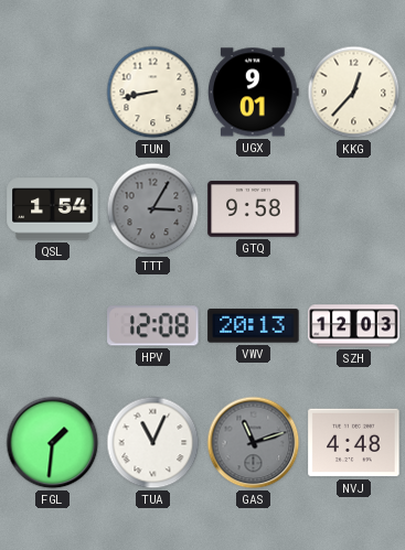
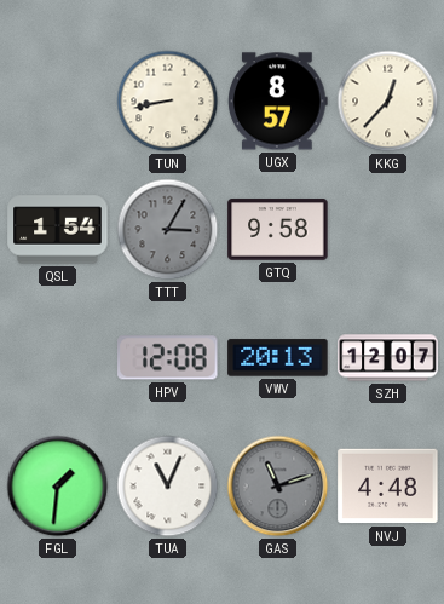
UGX: 9:01 -> 8:57
SZH: 12:03 -> 12:07
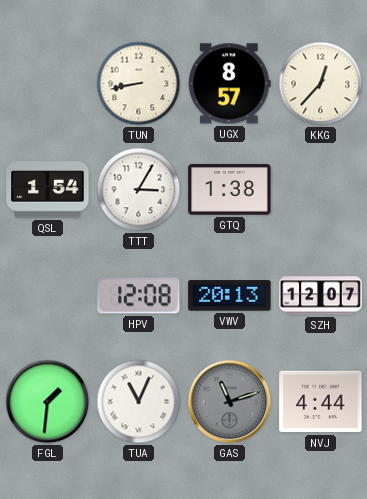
TTT dial: grey -> white
GTQ: 9:58 -> 1:38
NVJ: 4:48 -> 4:44
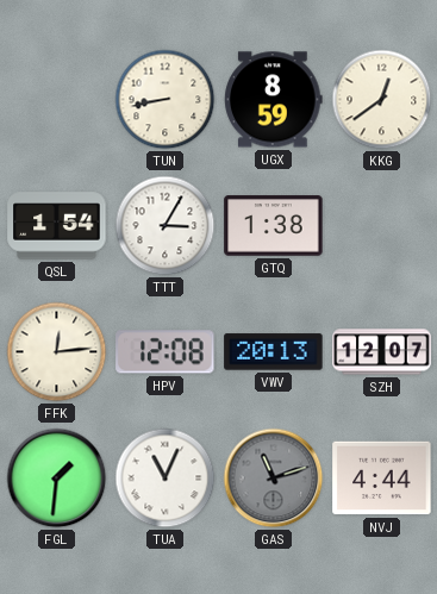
UGX: 8:57 -> 8:59
KKG: 12:37 -> 12:39
FFK: none -> 12:14
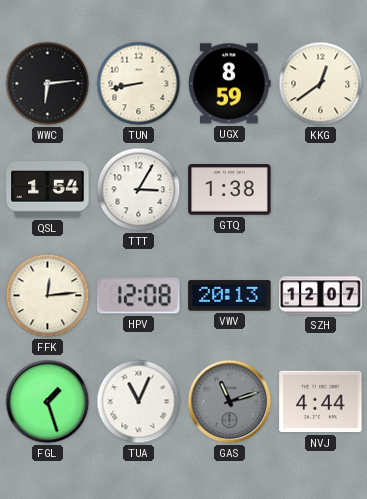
WWC: none -> 6:14
FGL: 1:31 -> 1:27
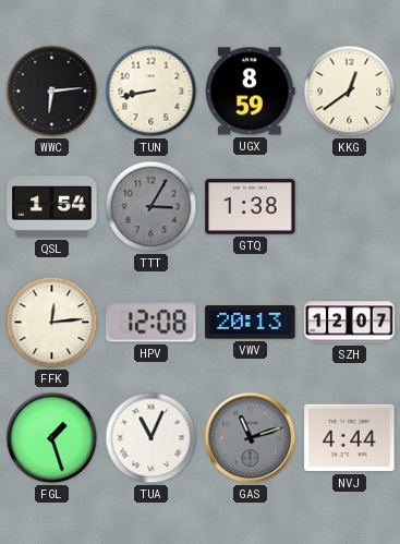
TTT dial: white -> grey
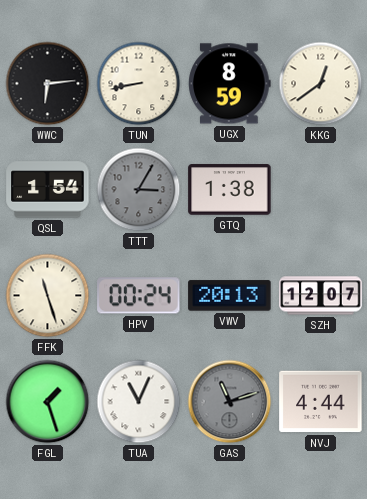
FFK: 12:14 -> 11:27
HPV: 12:08 -> 00:24
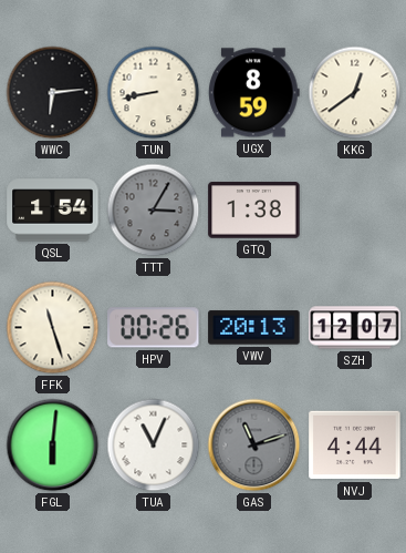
HPV: 00:24 -> 00:26
FGL: 1:27 -> 6:01
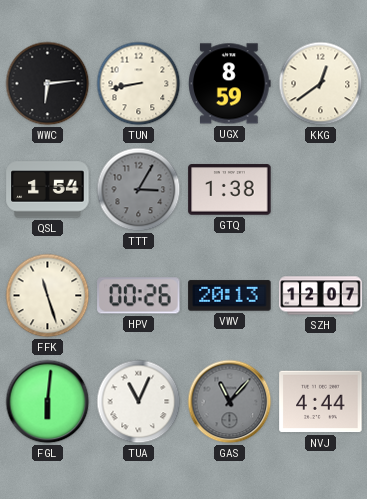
GAS: 11:12 -> 11:07
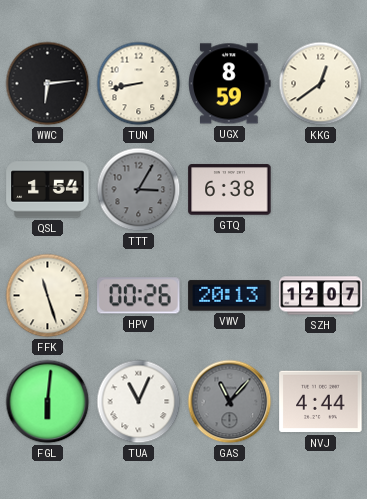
GTQ: 1:38 -> 6:38
